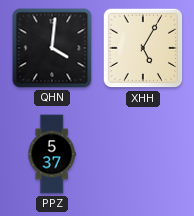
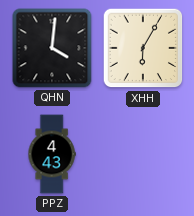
XHH: 5:05 -> 6:05
PPZ: 5:37 -> 4:43
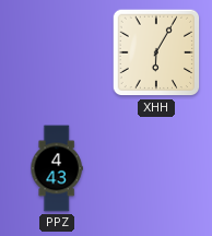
QHN: 4:01 -> none
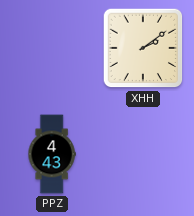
XHH: 6:05 -> 2:09
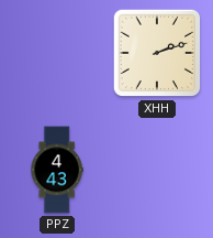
XHH: 2:09 -> 2:12
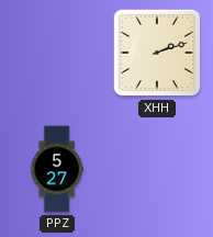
PPZ: 4:43 -> 5:27
